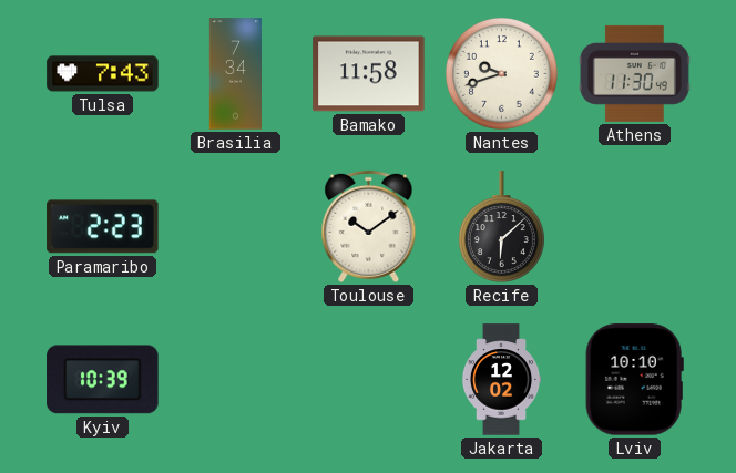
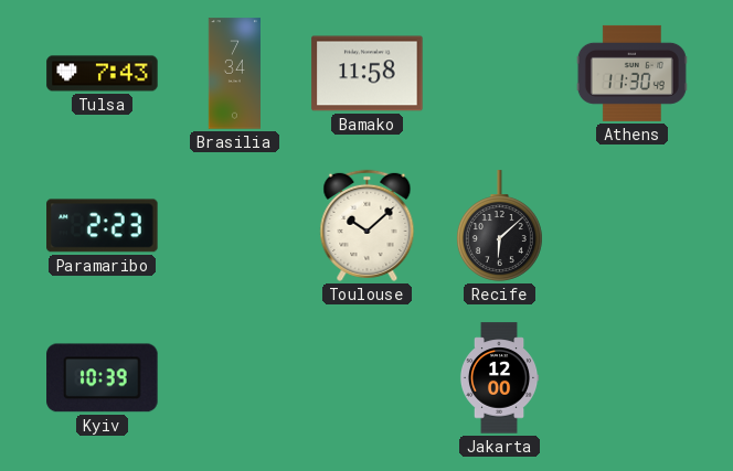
Nantes: 9:42 -> none
Toulouse: 10:09 -> 10:08
Jakarta: 12:02 -> 12:00
Lviv: 10:10 -> none
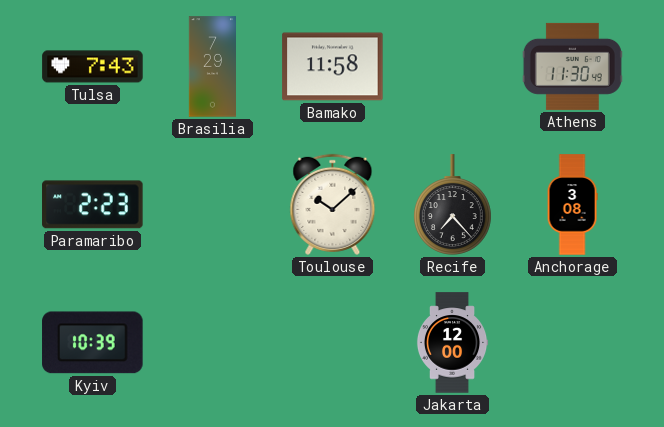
Brasilia: 7:34 -> 7:29
Recife: 6:08 -> 7:23
Anchorage: none -> 3:08
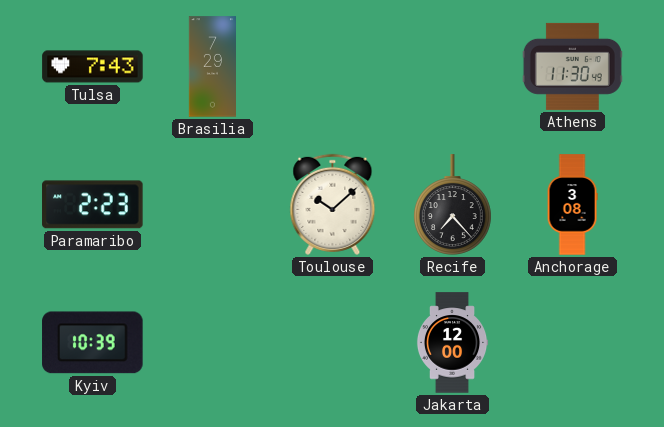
Bamako: 11:58 -> none
